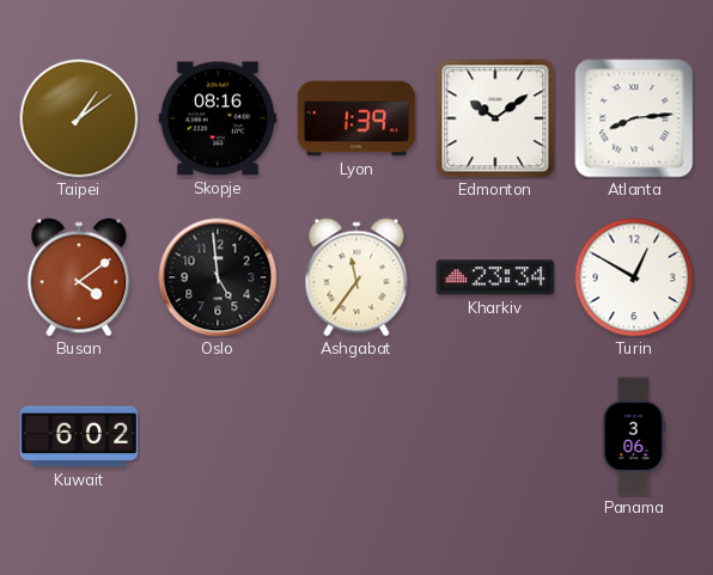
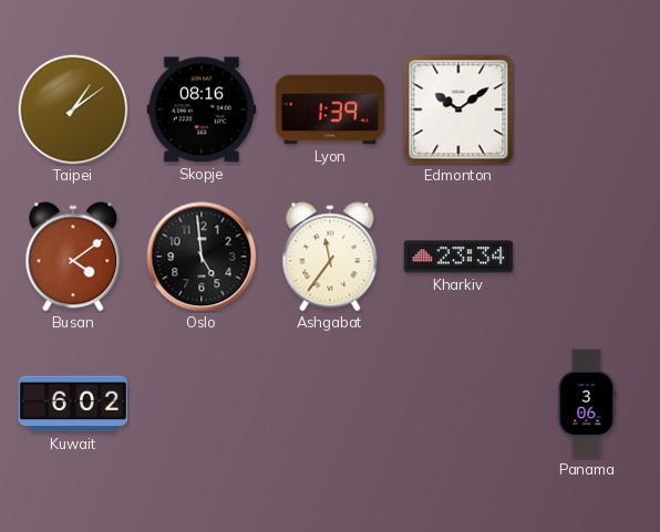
Atlanta: 8:14 -> none
Turin: 12:50 -> none
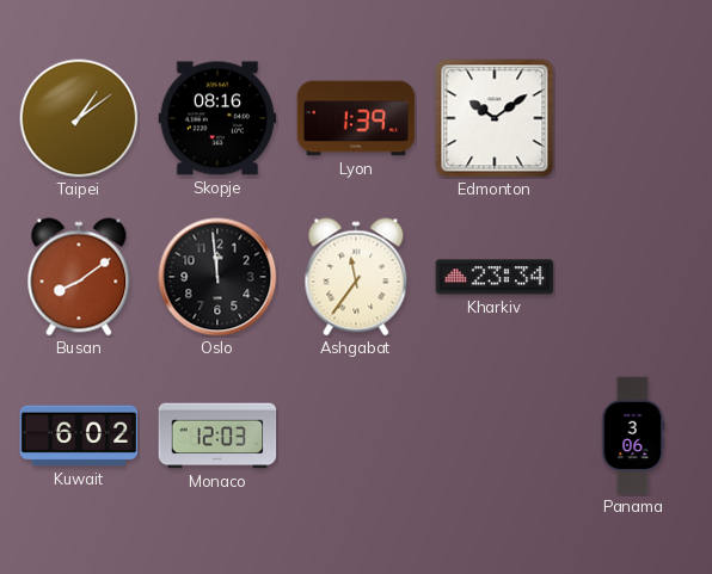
Busan: 4:09 -> 8:09
Oslo: 4:59 -> 11:59
Monaco: none -> 12:03
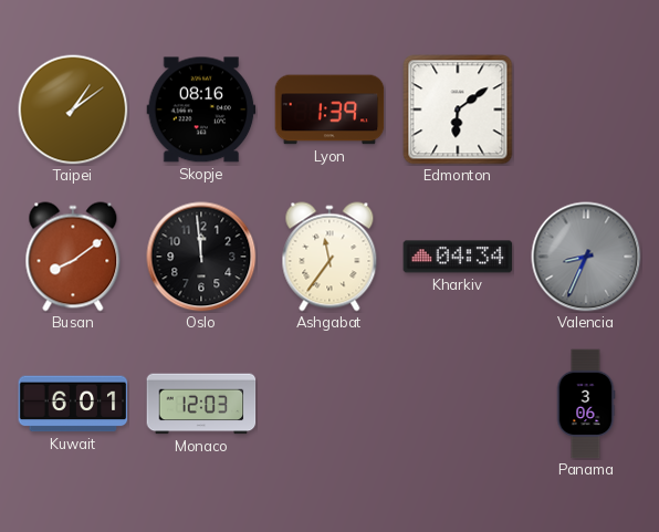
Edmonton: 10:09 -> 6:09
Kharkiv: 23:34 -> 04:34
Valencia: none -> 8:34
Kuwait: 6:02 -> 6:01
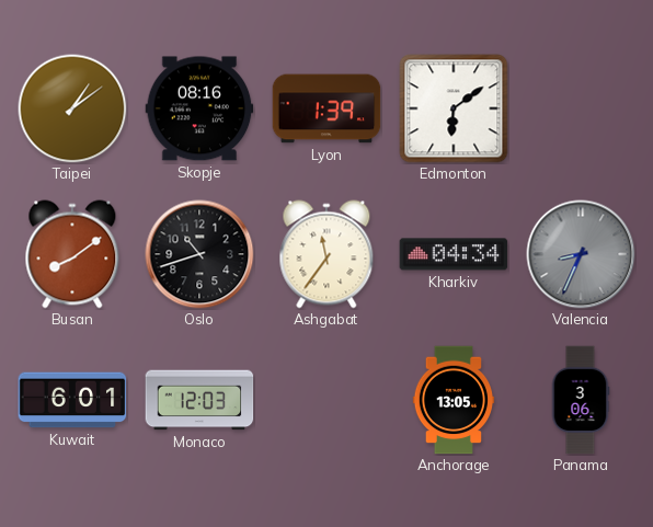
Oslo: 11:59 -> 10:42
Anchorage: none -> 13:05
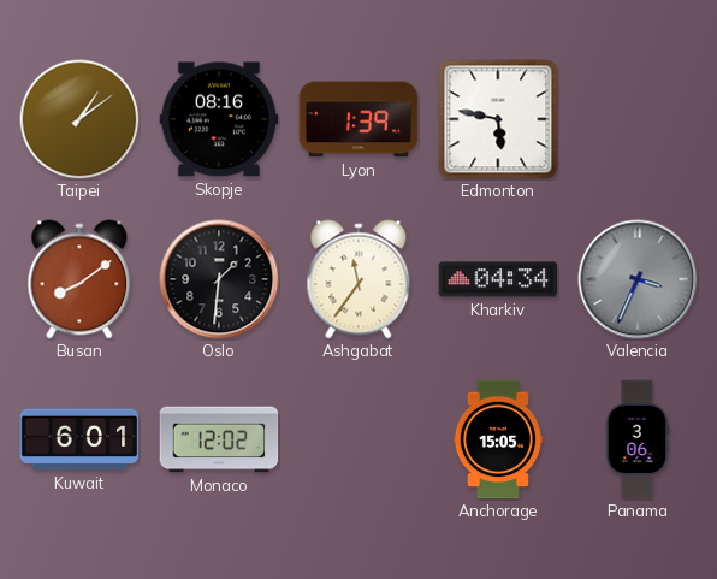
Edmonton: 6:09 -> 5:47
Oslo: 10:42 -> 1:31
Valencia: 8:34 -> 3:34
Monaco: 12:03 -> 12:02
Anchorage: 13:05 -> 15:05
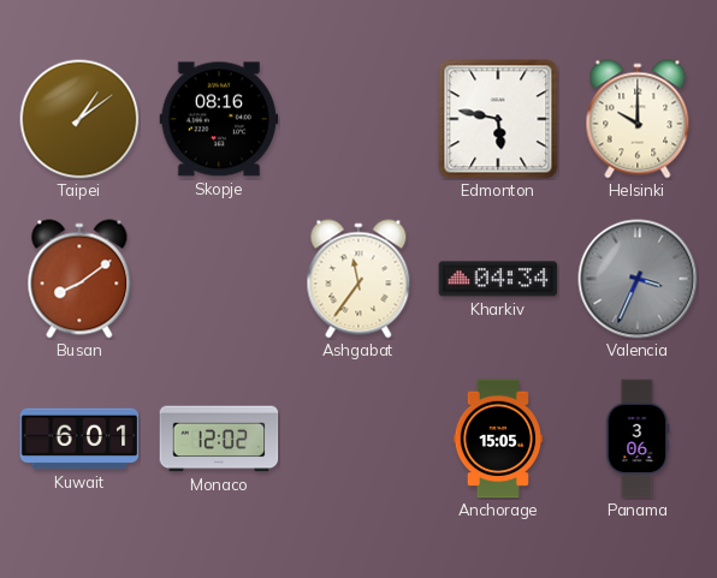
Lyon: 1:39 -> none
Helsinki: none -> 10:00
Oslo: 1:31 -> none
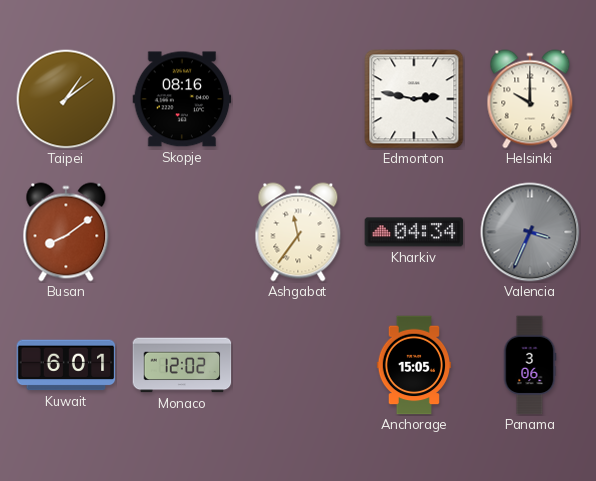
Edmonton: 5:47 -> 2:47
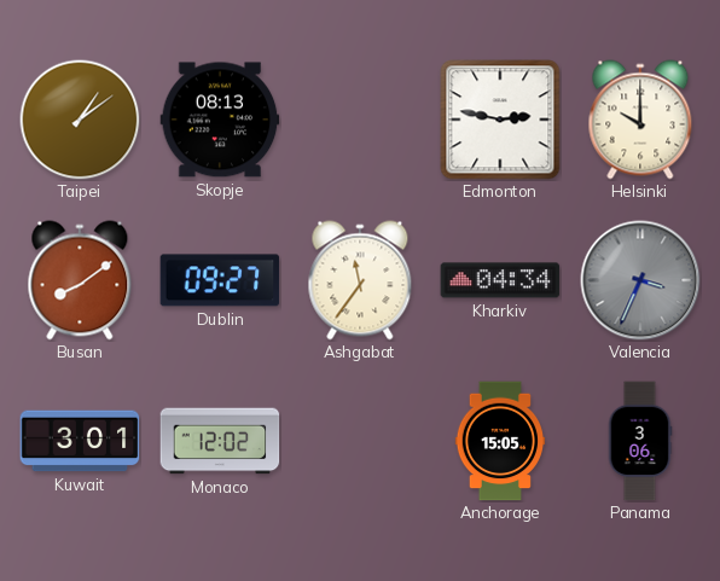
Skopje: 08:16 -> 08:13
Dublin: none -> 09:27
Kuwait: 6:01 -> 3:01
